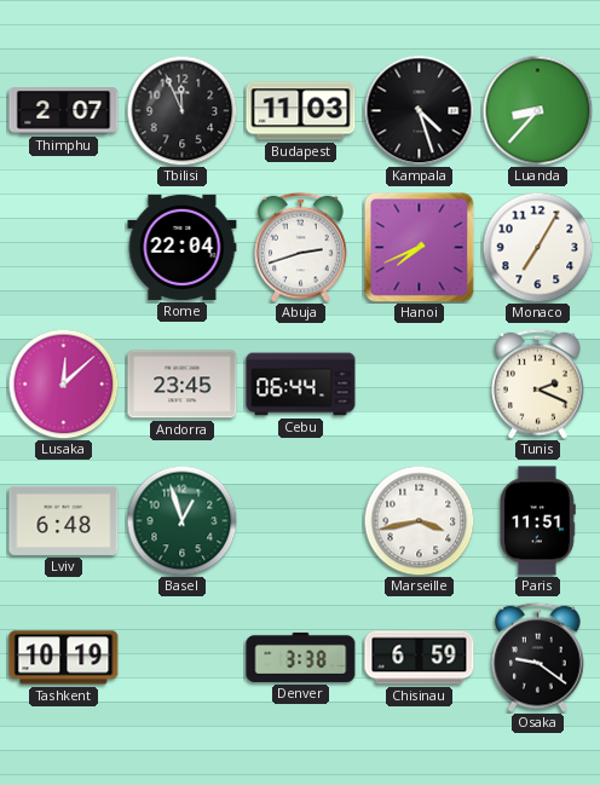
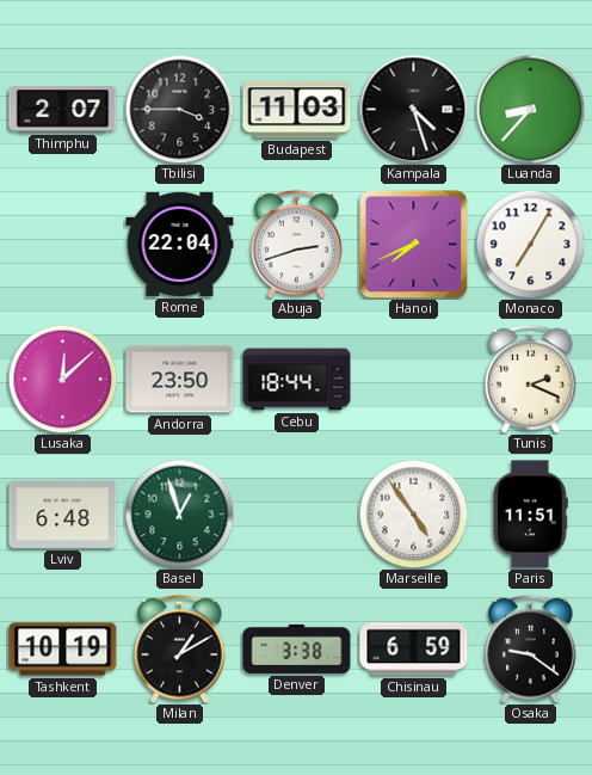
Tbilisi: 11:56 -> 3:45
Andorra: 23:45 -> 23:50
Cebu: 06:44 -> 18:44
Marseille: 3:43 -> 4:54
Milan: none -> 1:10
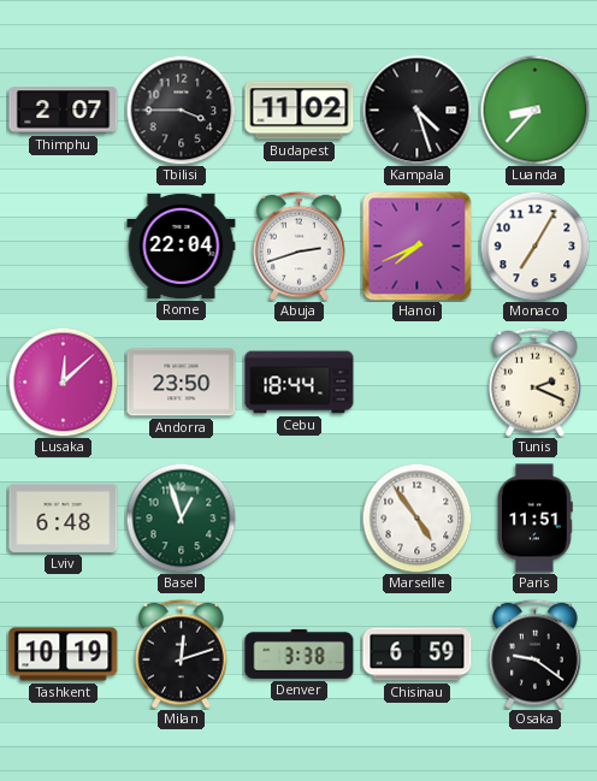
Budapest: 11:03 -> 11:02
Milan: 1:10 -> 12:12
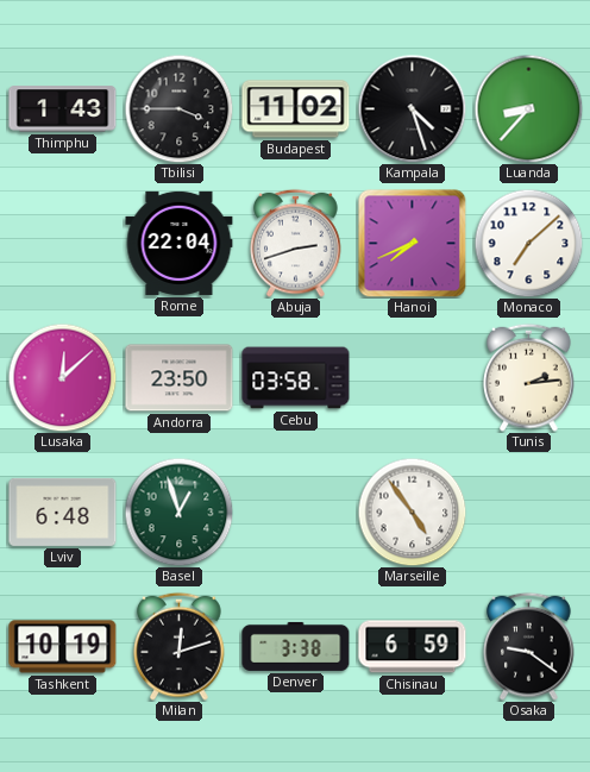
Thimphu: 2:07 -> 1:43
Monaco: 7:05 -> 7:08
Cebu: 18:44 -> 03:58
Tunis: 2:19 -> 2:14
Paris: 11:51 -> none
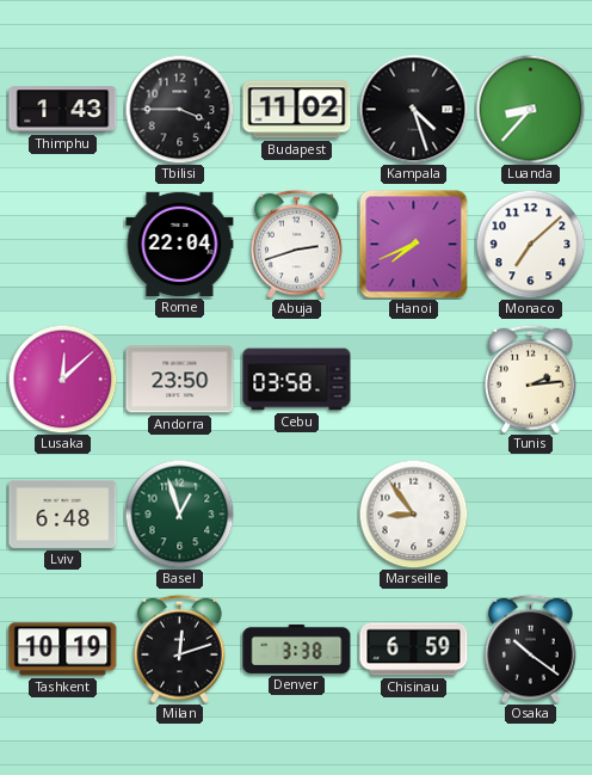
Marseille: 4:54 -> 8:54
Osaka: 9:21 -> 10:21
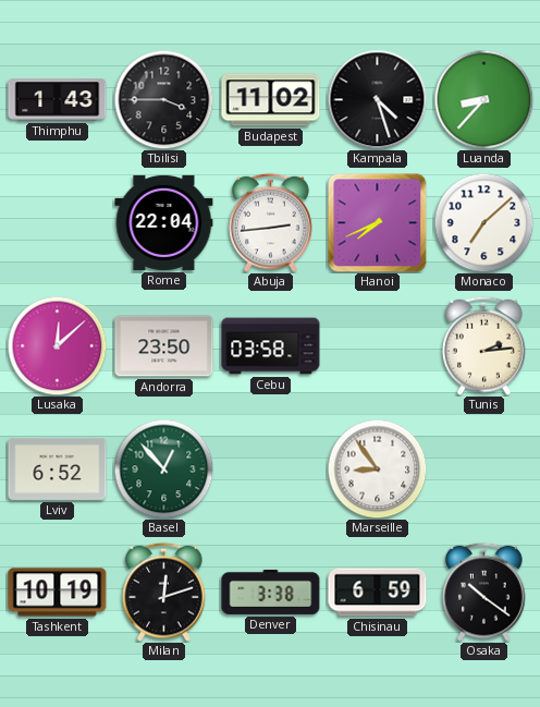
Abuja: 2:42 -> 2:44
Lviv: 6:48 -> 6:52
Basel: 12:57 -> 12:53
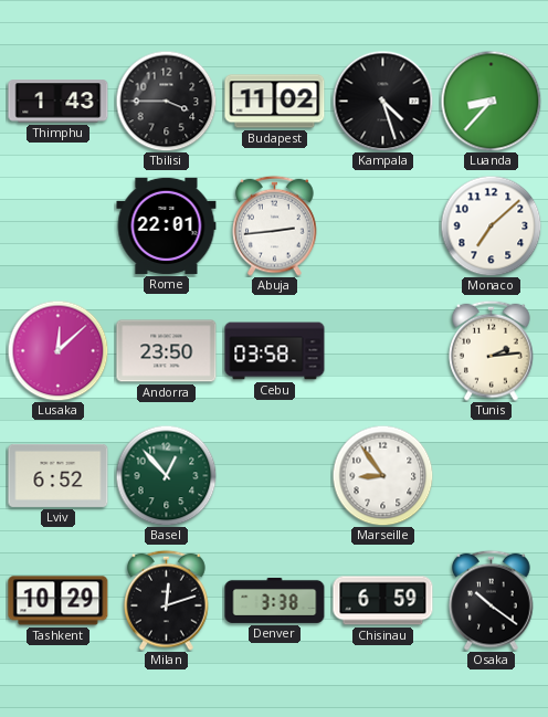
Rome: 22:04 -> 22:01
Hanoi: 7:41 -> none
Tashkent: 10:19 -> 10:29
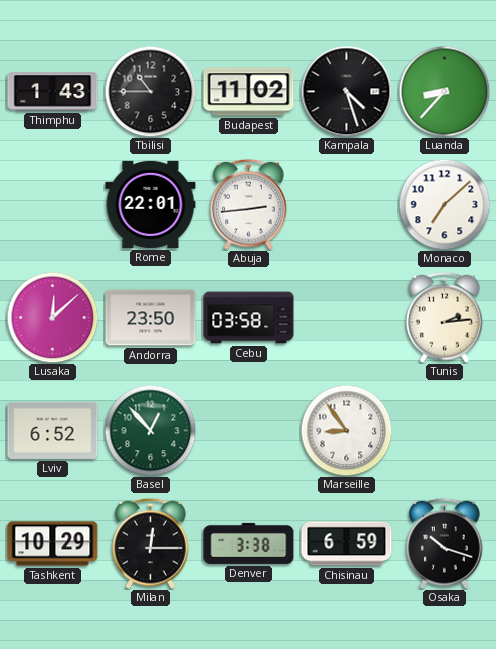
Tbilisi: 3:45 -> 10:45
Milan: 12:12 -> 12:15
Osaka: 10:21 -> 10:18
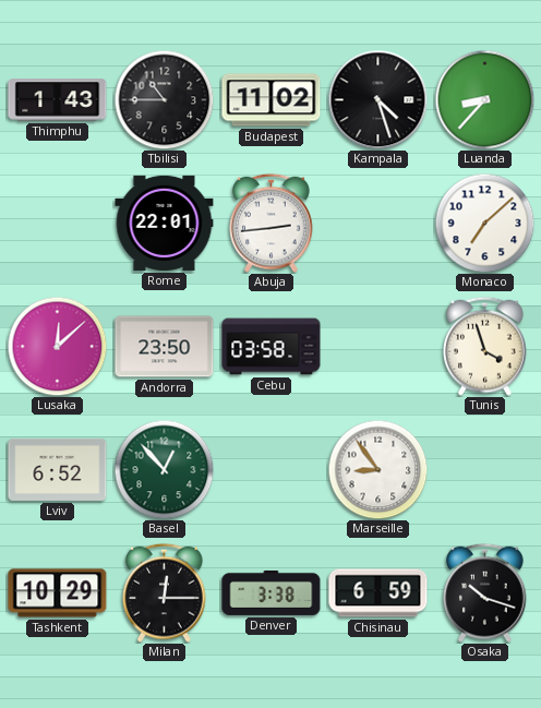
Tunis: 2:14 -> 3:57
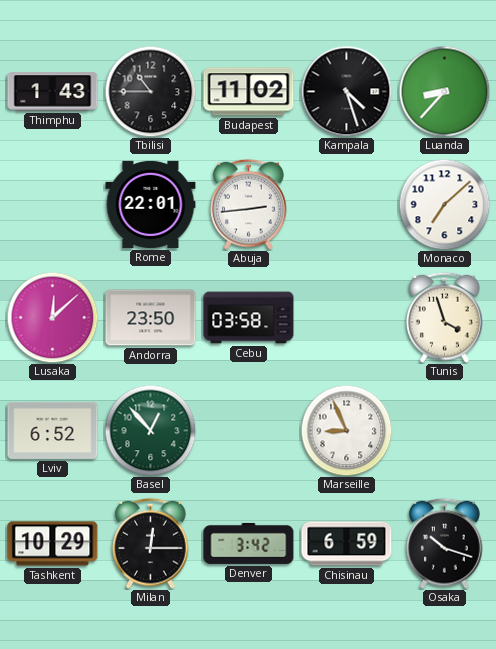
Marseille: 8:54 -> 8:56
Denver: 3:38 -> 3:42
